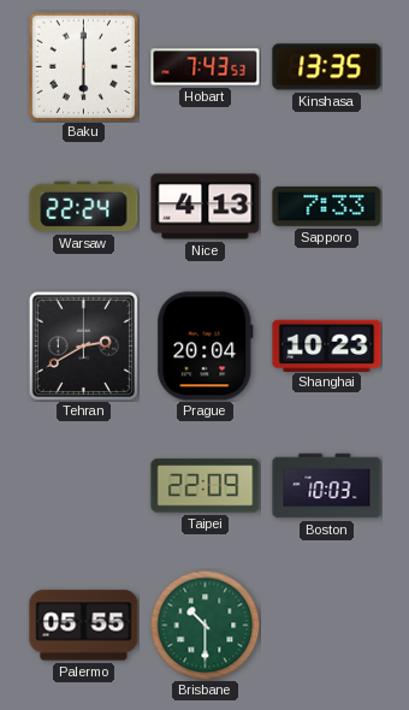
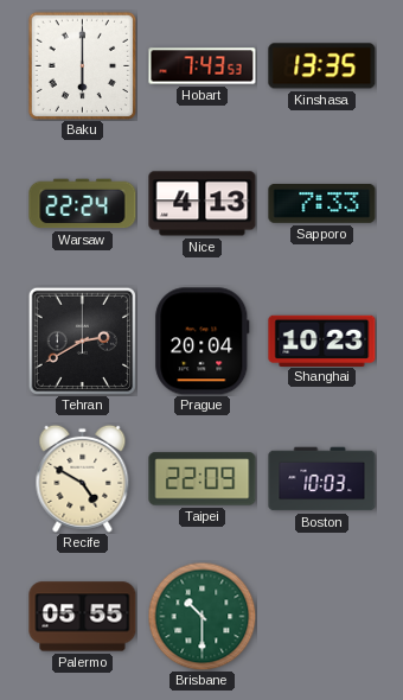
Recife: none -> 4:50
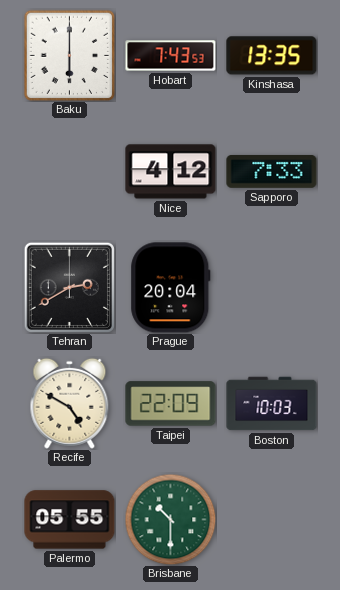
Warsaw: 22:24 -> none
Nice: 4:13 -> 4:12
Shanghai: 10:23 -> none
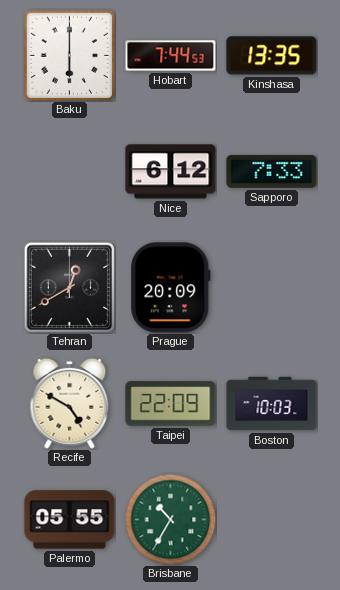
Hobart: 7:43 -> 7:44
Nice: 4:12 -> 6:12
Tehran: 2:40 -> 12:40
Prague: 20:04 -> 20:09
Brisbane: 10:30 -> 10:35
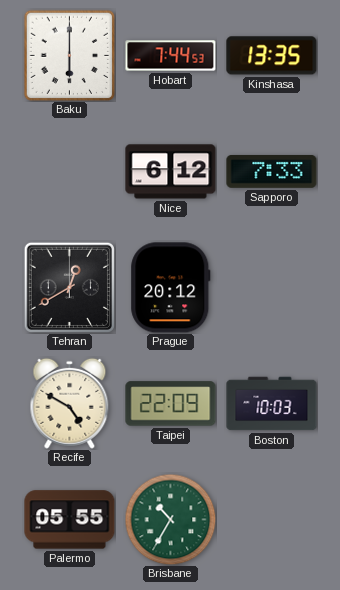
Prague: 20:09 -> 20:12
